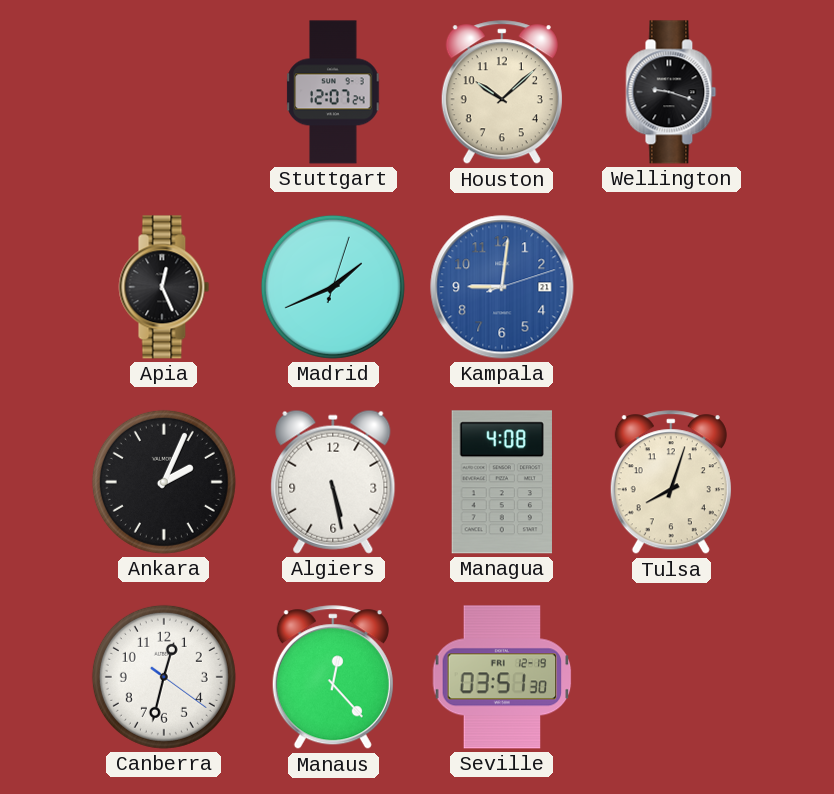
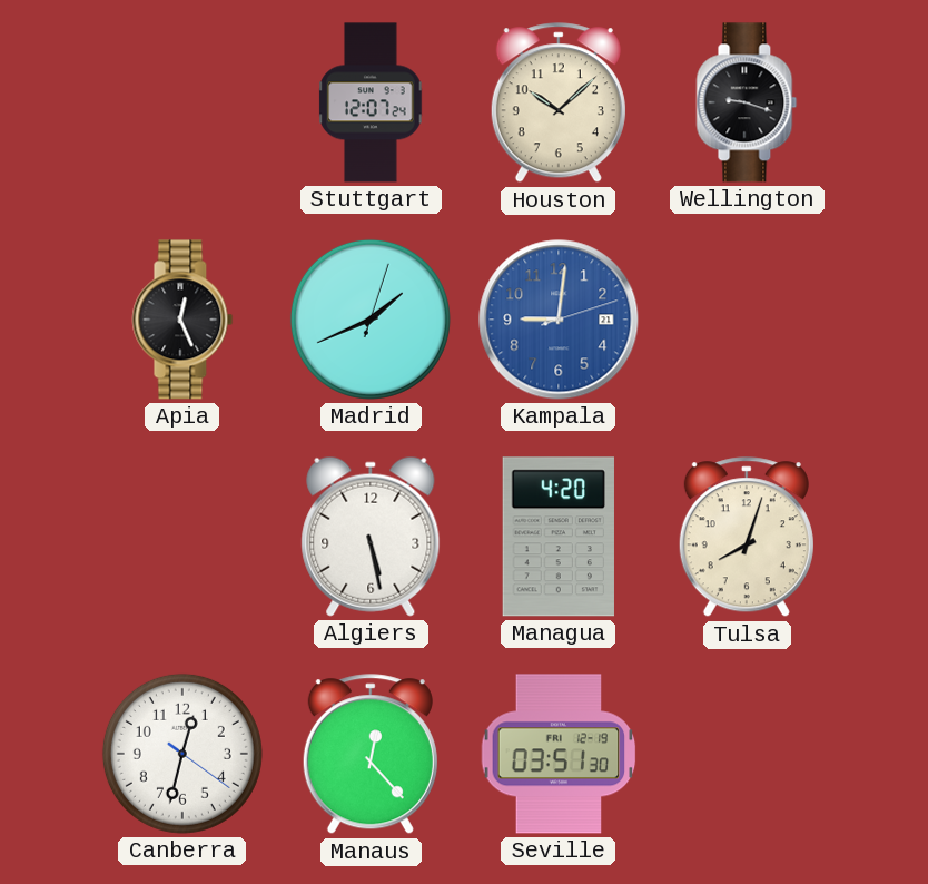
Ankara: 2:04 -> none
Managua: 4:08 -> 4:20
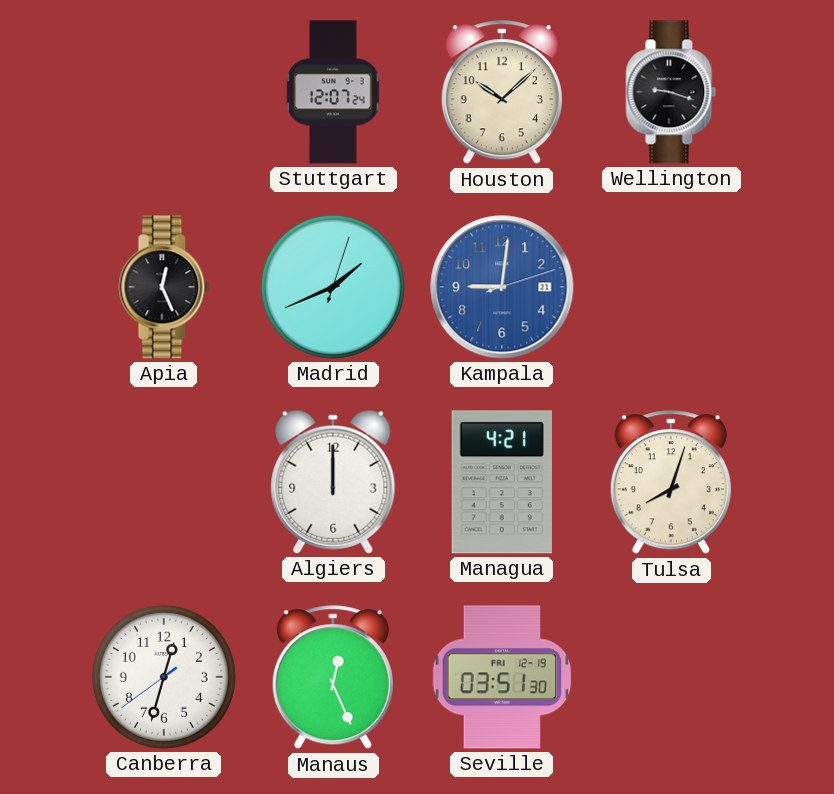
Algiers: 5:28 -> 12:00
Managua: 4:20 -> 4:21
Canberra: 12:32:21 -> 12:32:39
Manaus: 12:23 -> 12:26
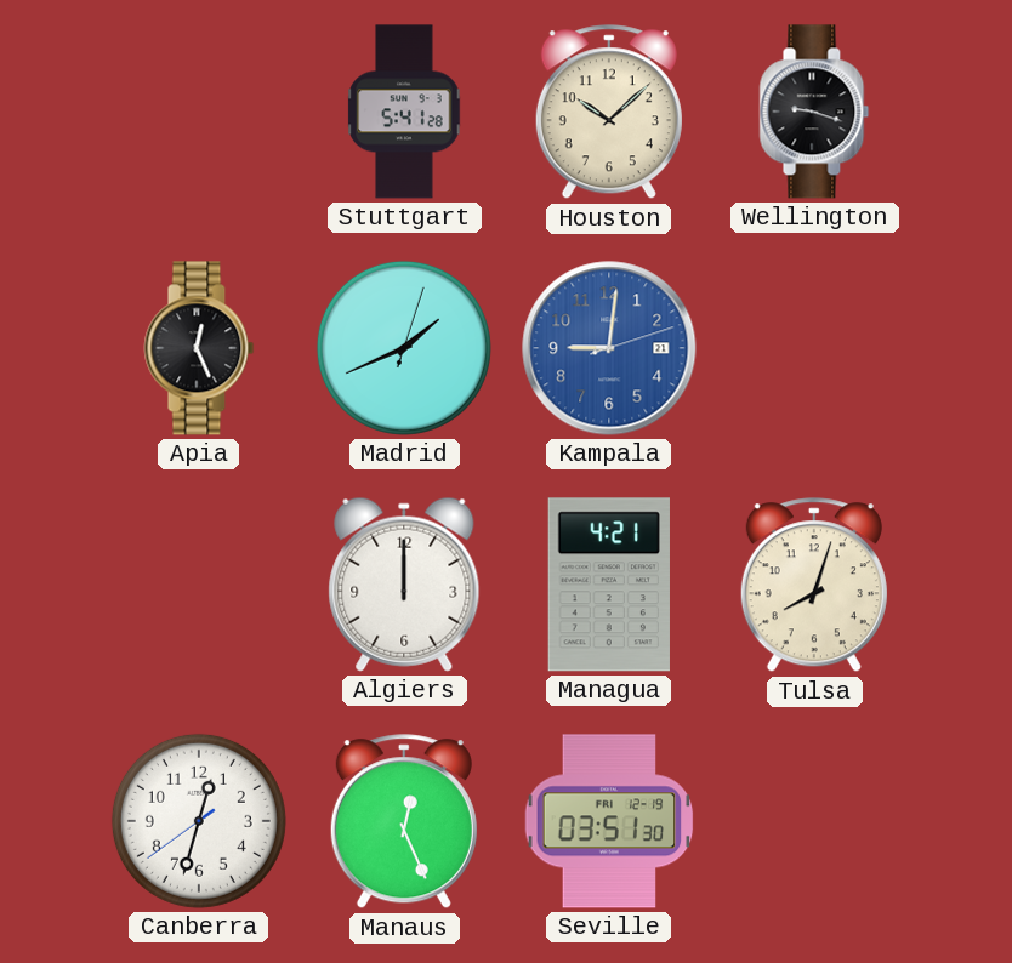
Stuttgart: 12:07 -> 5:41
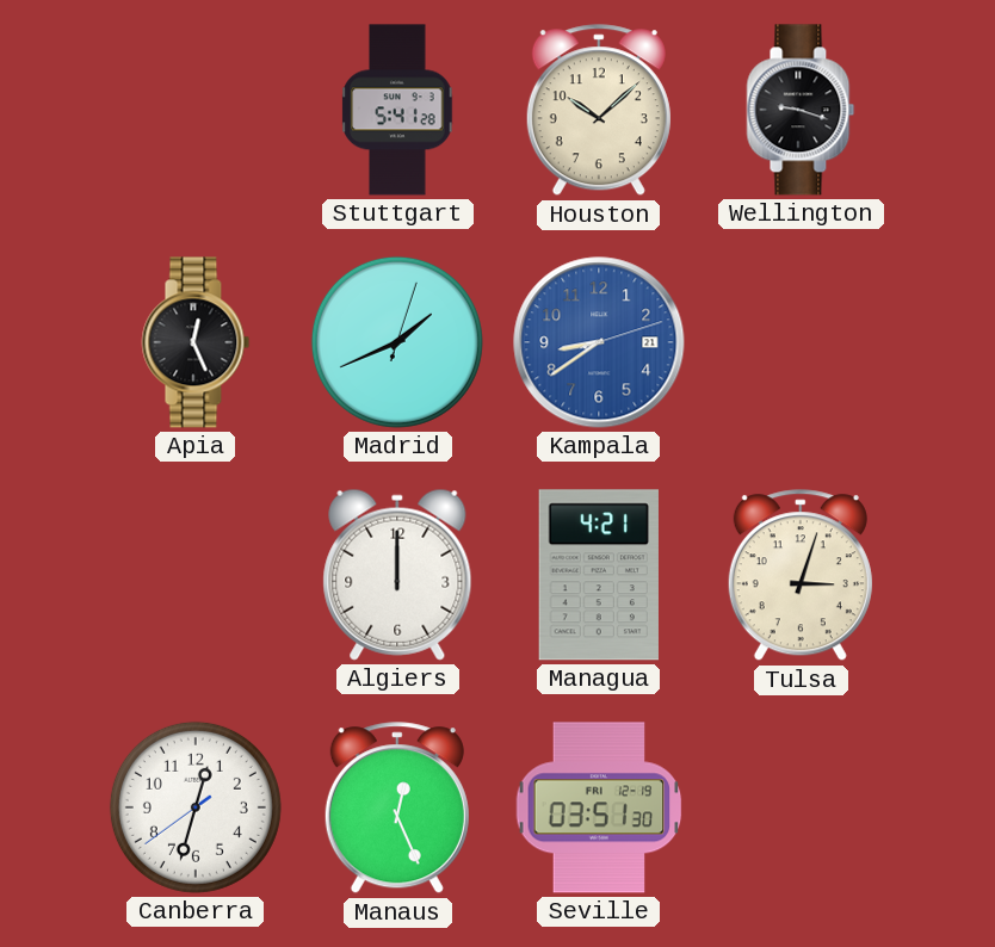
Kampala: 9:01 -> 8:39
Tulsa: 8:03 -> 3:03
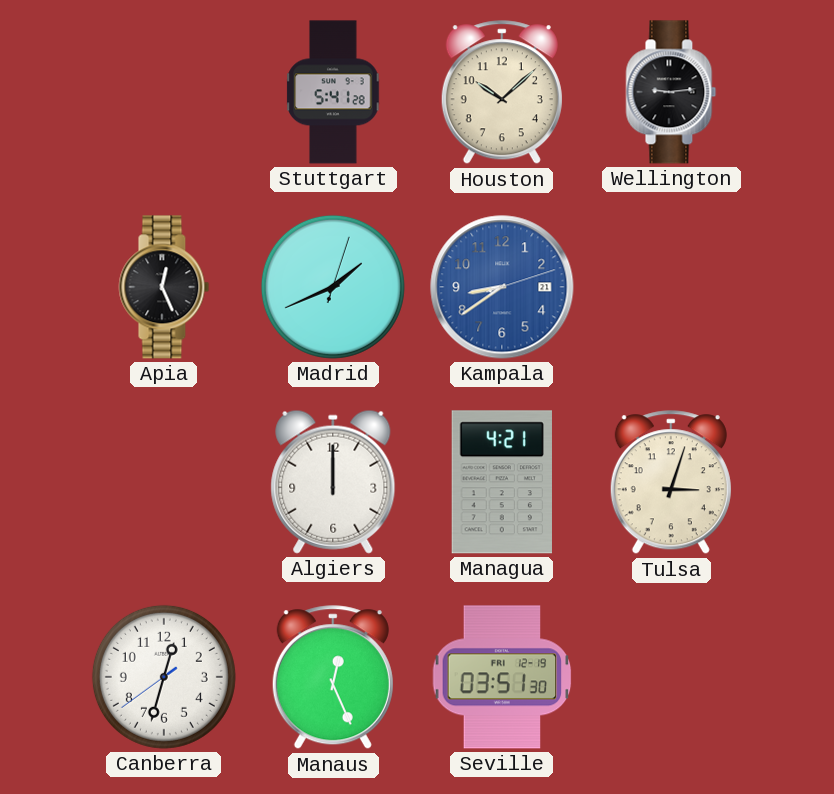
Wellington: 9:18 -> 9:14
